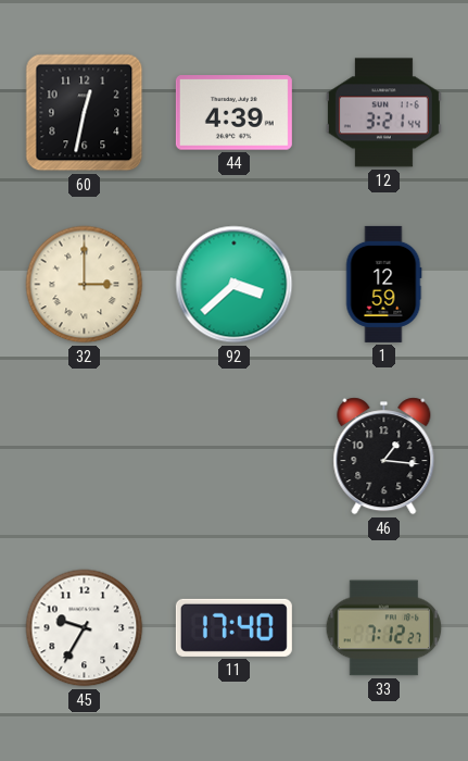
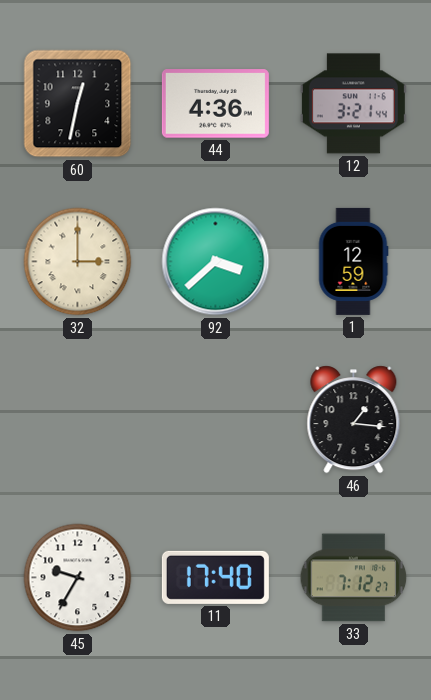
44: 4:39 -> 4:36
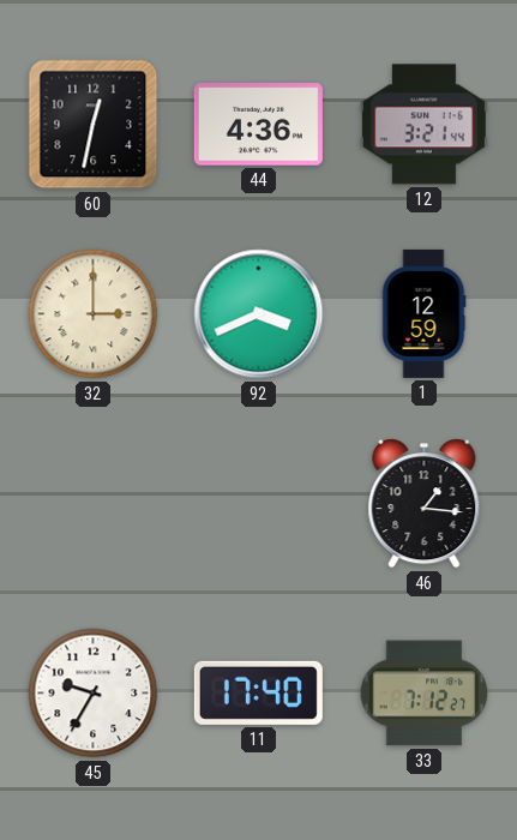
92: 3:38 -> 3:41
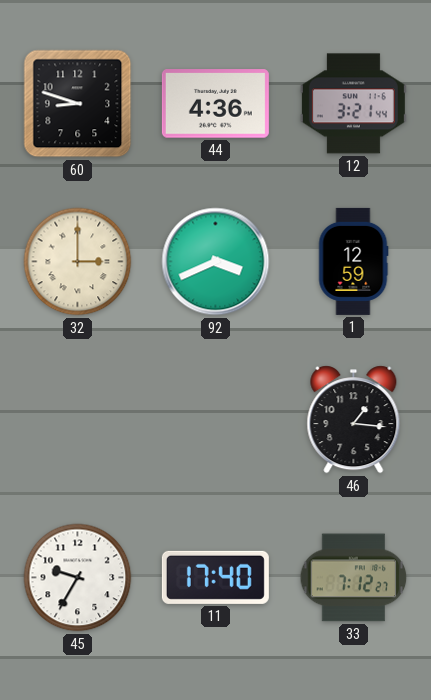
60: 12:32 -> 8:48
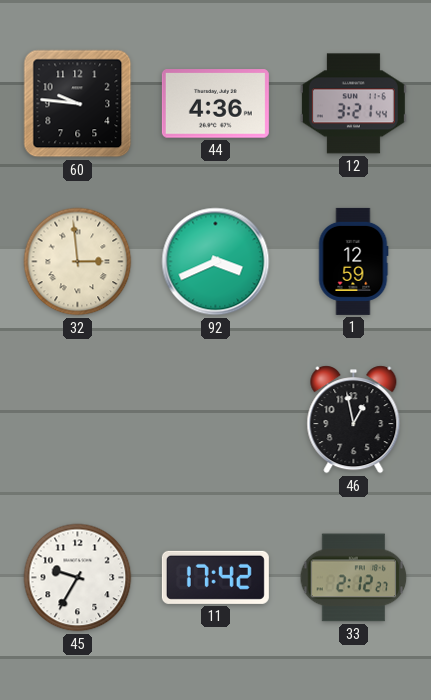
60: 8:48 -> 9:46
32: 3:00 -> 2:59
46: 1:16 -> 12:58
11: 17:40 -> 17:42
33: 7:12 -> 2:12
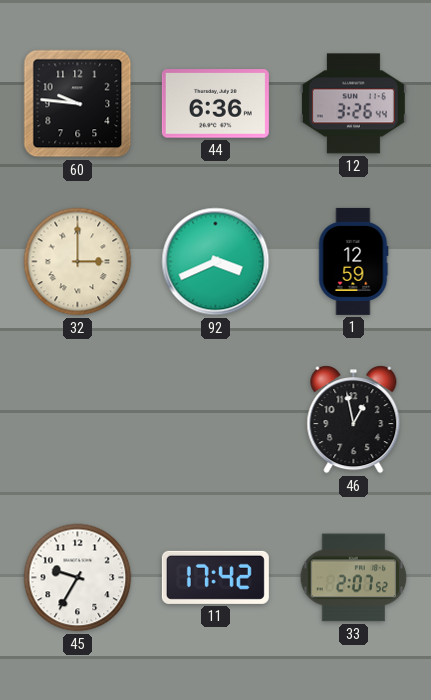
44: 4:36 -> 6:36
12: 3:21 -> 3:26
32: 2:59 -> 3:00
33: 2:12 -> 2:07
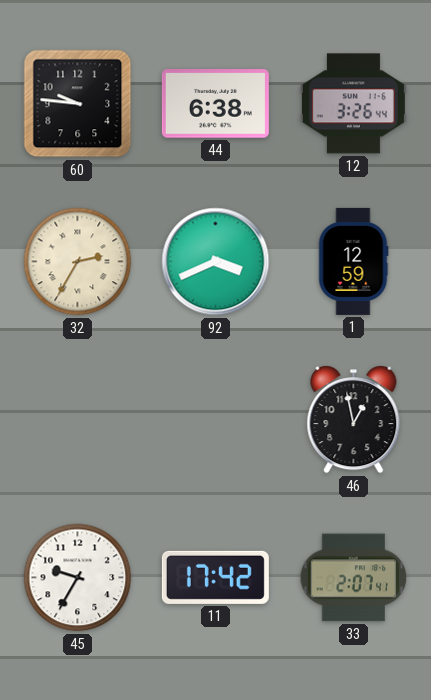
44: 6:36 -> 6:38
32: 3:00 -> 2:35
33: 2:07:52 -> 2:07:41
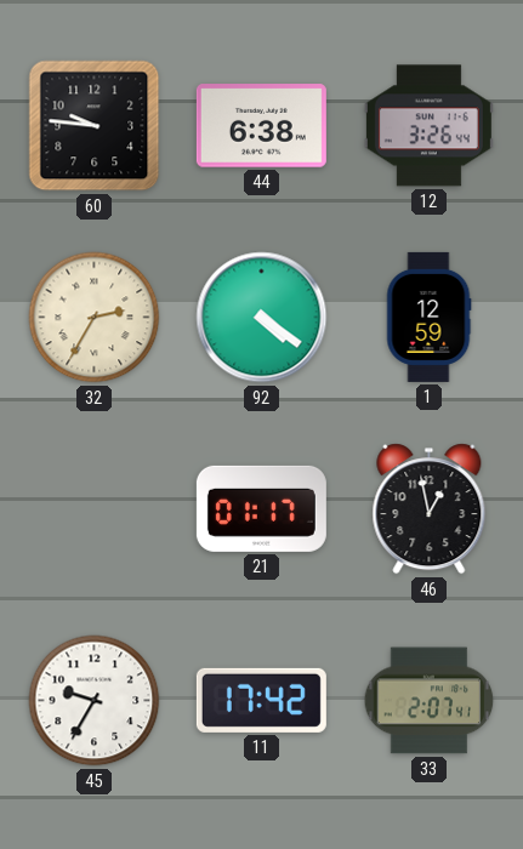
92: 3:41 -> 4:21
21: none -> 01:17
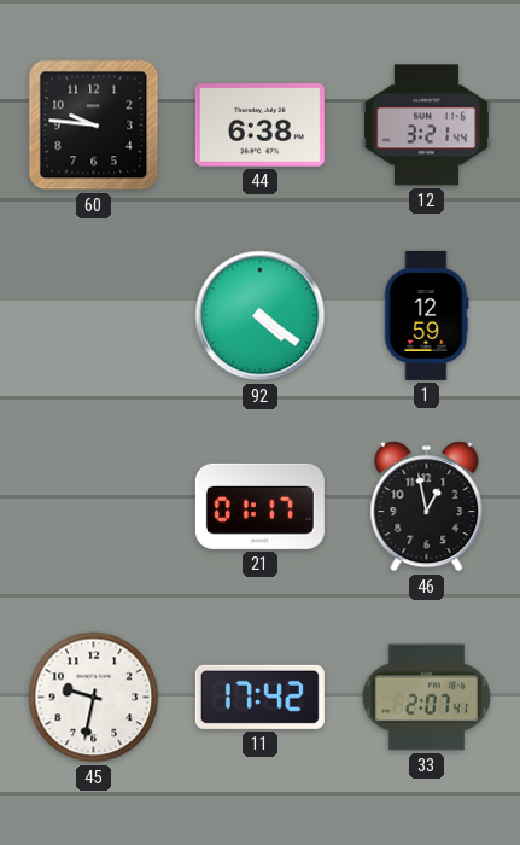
12: 3:26 -> 3:21
32: 2:35 -> none
45: 9:35 -> 9:32
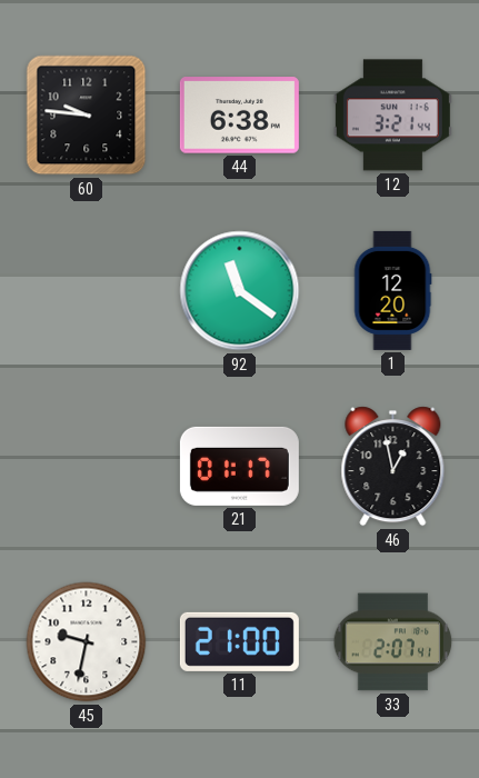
92: 4:21 -> 11:21
1: 12:59 -> 12:20
11: 17:42 -> 21:00
